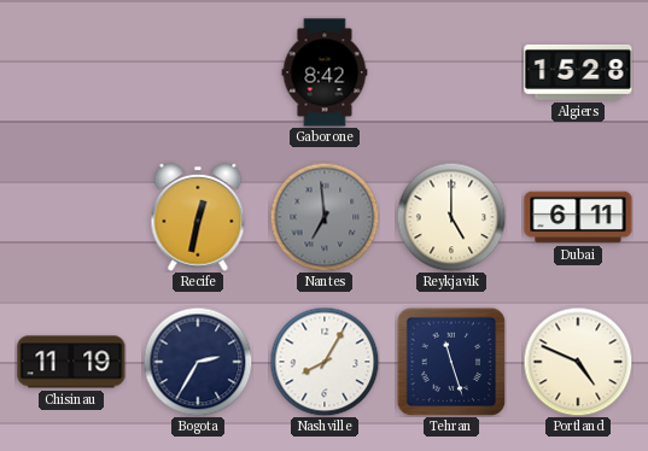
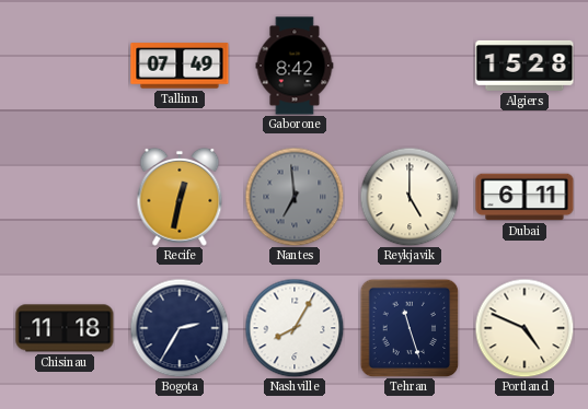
Tallinn: none -> 07:49
Chisinau: 11:19 -> 11:18
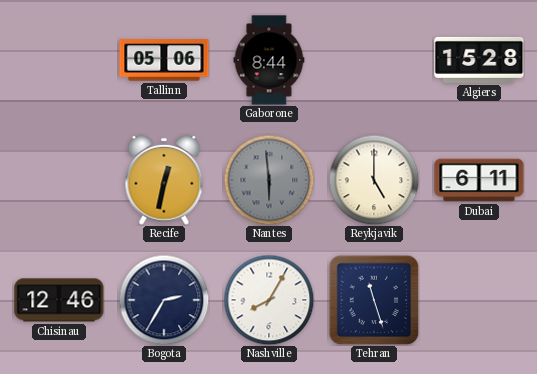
Tallinn: 07:49 -> 05:06
Gaborone: 8:42 -> 8:44
Nantes: 6:59 -> 5:59
Chisinau: 11:18 -> 12:46
Portland: 4:49 -> none
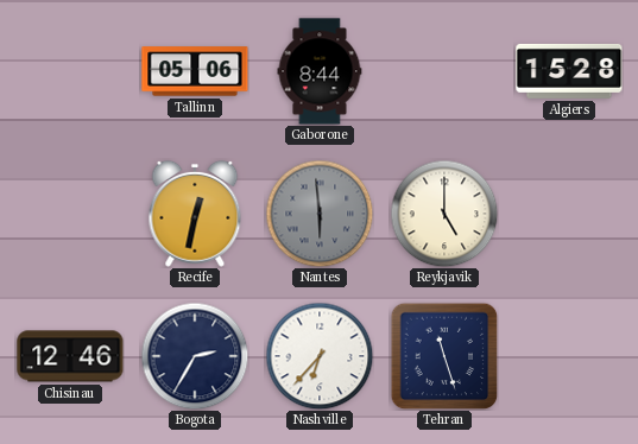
Dubai: 6:11 -> none
Nashville: 8:05 -> 6:37
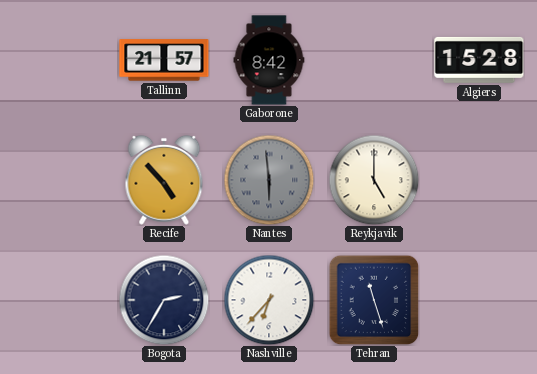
Tallinn: 05:06 -> 21:57
Gaborone: 8:44 -> 8:42
Recife: 12:32 -> 4:53
Chisinau: 12:46 -> none
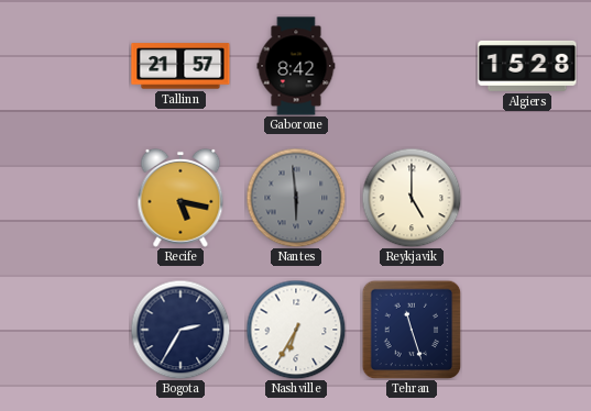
Recife: 4:53 -> 5:17
Nashville: 6:37 -> 6:35
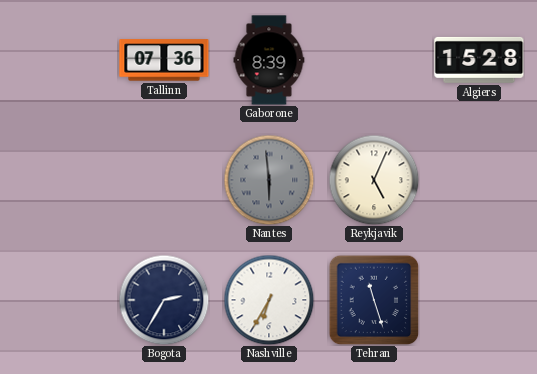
Tallinn: 21:57 -> 07:36
Gaborone: 8:42 -> 8:39
Recife: 5:17 -> none
Reykjavik: 5:00 -> 5:04
